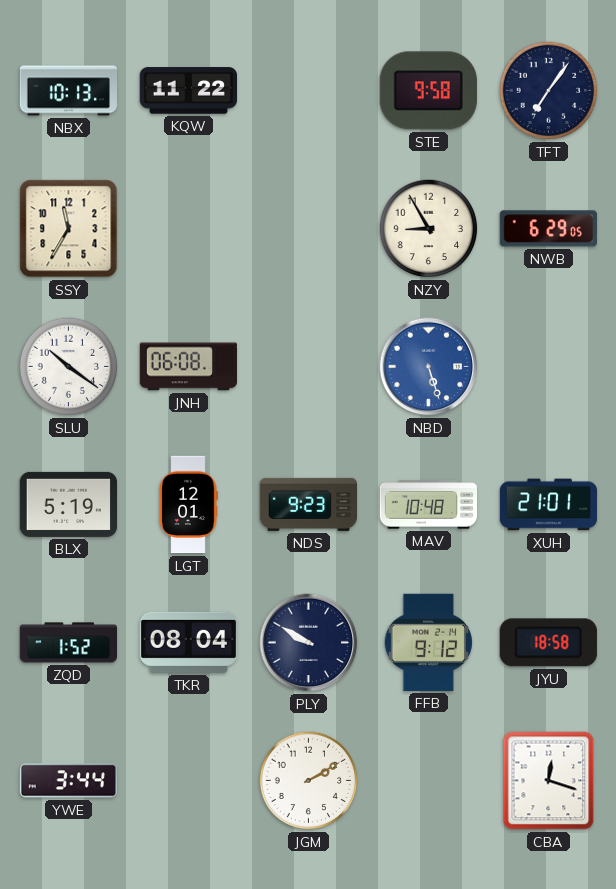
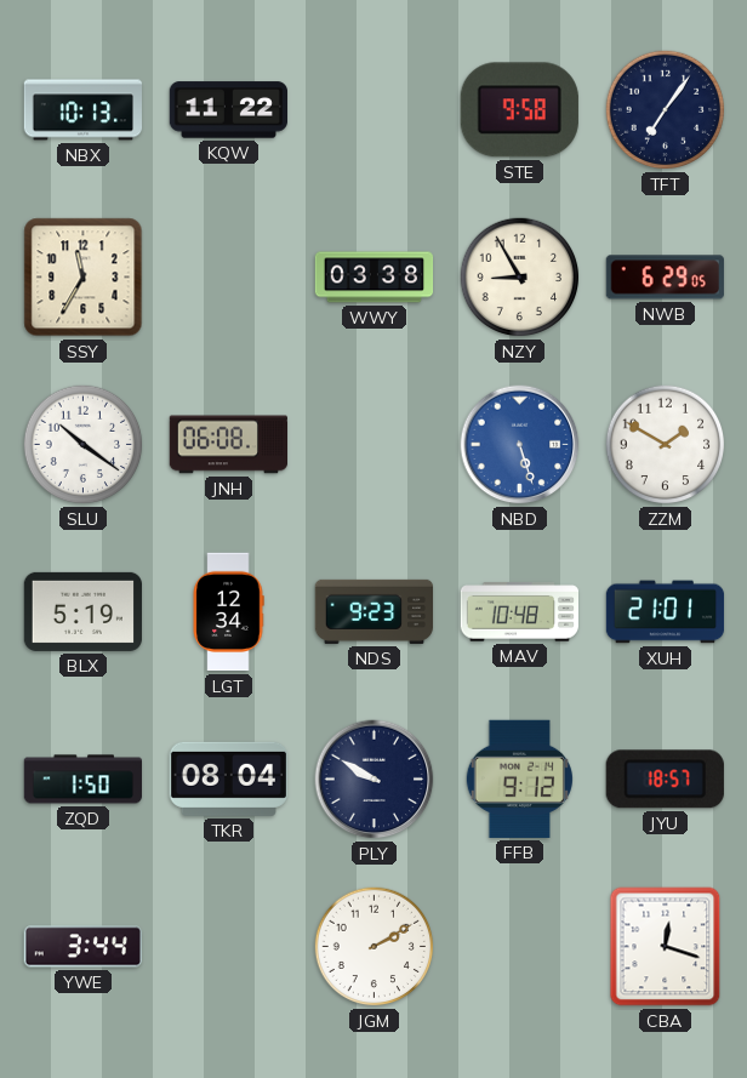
WWY: none -> 03:38
ZZM: none -> 1:50
LGT: 12:01 -> 12:34
ZQD: 1:52 -> 1:50
JYU: 18:58 -> 18:57
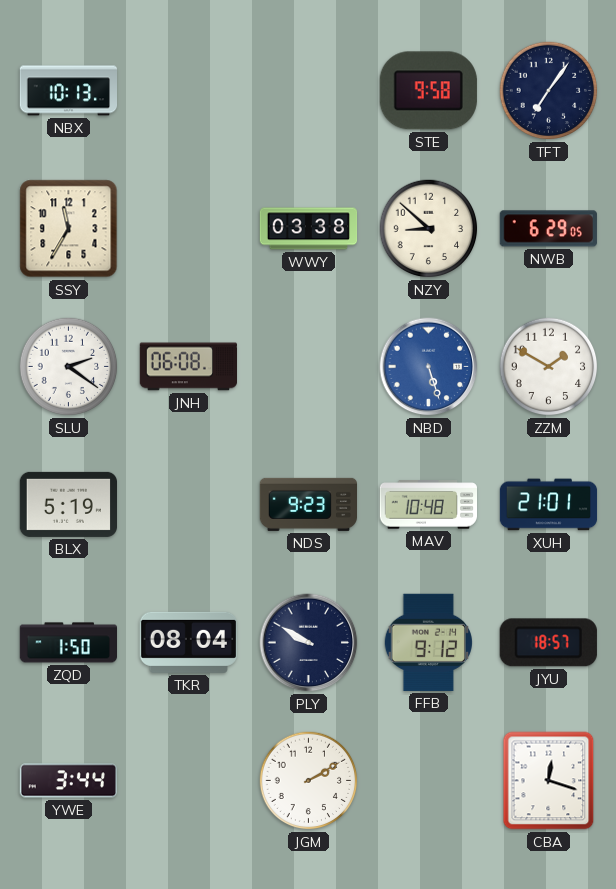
KQW: 11:22 -> none
NZY: 8:55 -> 8:52
SLU: 10:21 -> 2:21
LGT: 12:34 -> none
